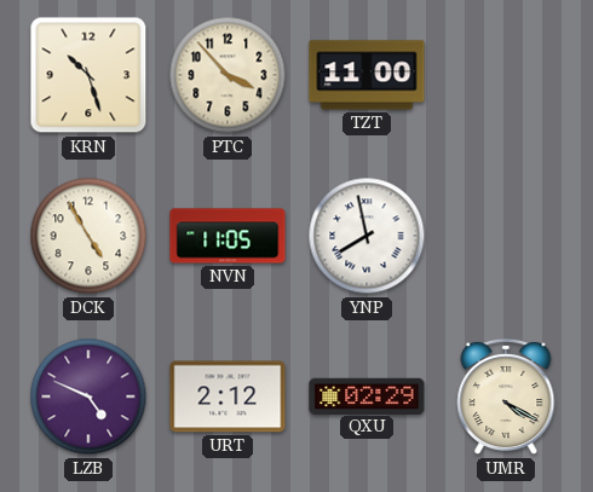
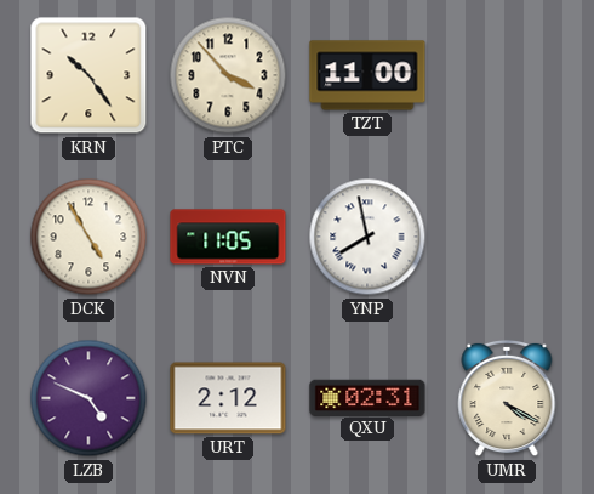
KRN: 10:27 -> 10:24
QXU: 02:29 -> 02:31
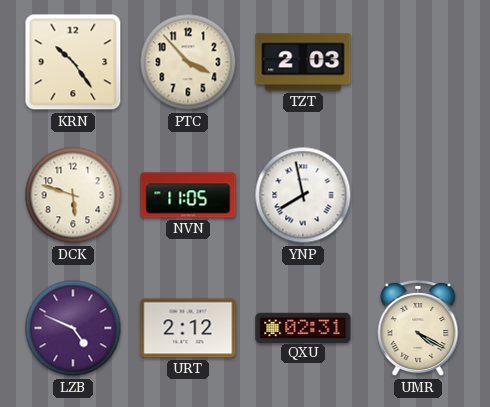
TZT: 11:00 -> 2:03
DCK: 4:55 -> 5:48
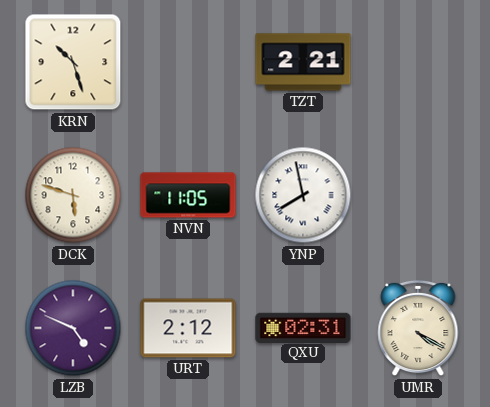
KRN: 10:24 -> 10:27
PTC: 3:53 -> none
TZT: 2:03 -> 2:21
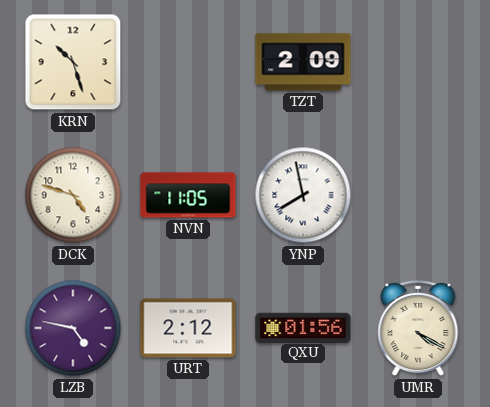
TZT: 2:21 -> 2:09
DCK: 5:48 -> 4:48
LZB: 4:49 -> 4:47
QXU: 02:31 -> 01:56
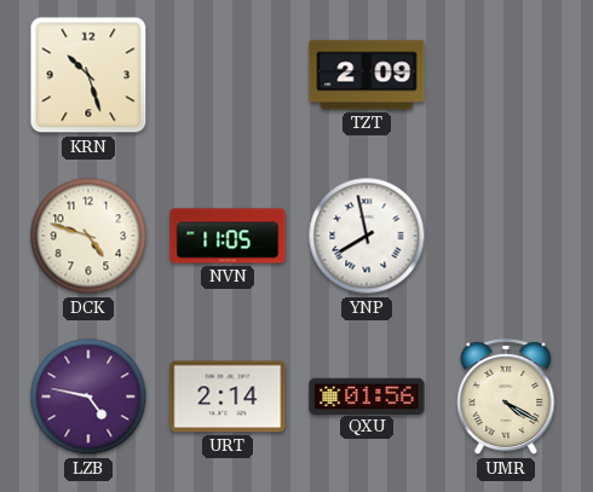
URT: 2:12 -> 2:14
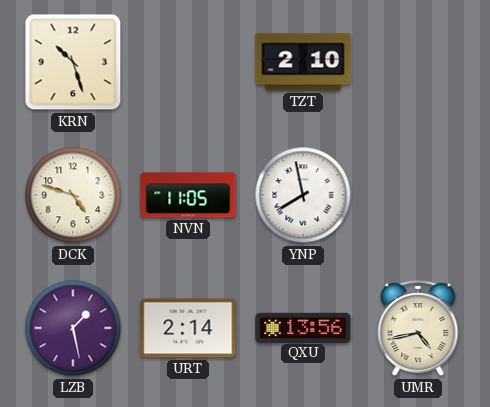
TZT: 2:09 -> 2:10
LZB: 4:47 -> 1:28
QXU: 01:56 -> 13:56
UMR: 4:20 -> 4:43
